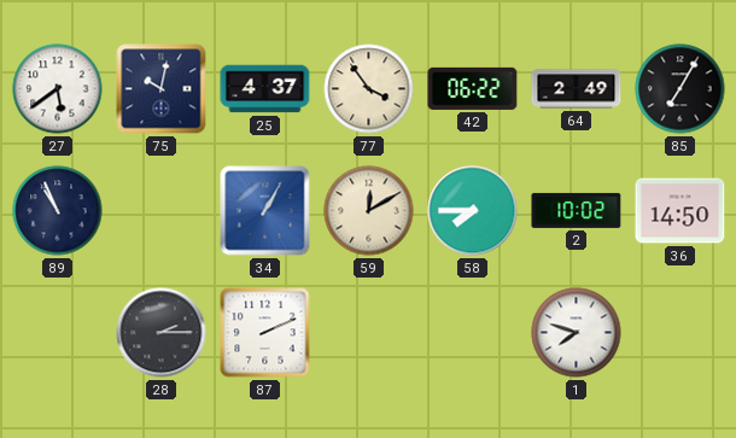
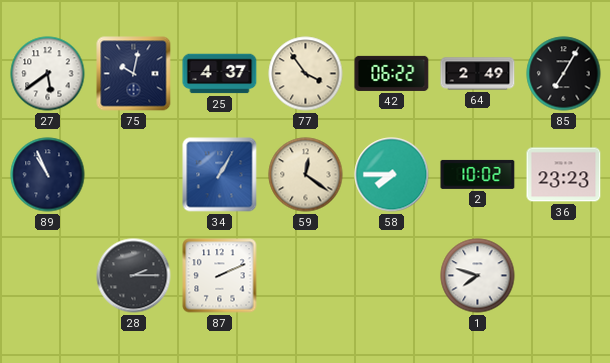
59: 12:10 -> 12:21
36: 14:50 -> 23:23
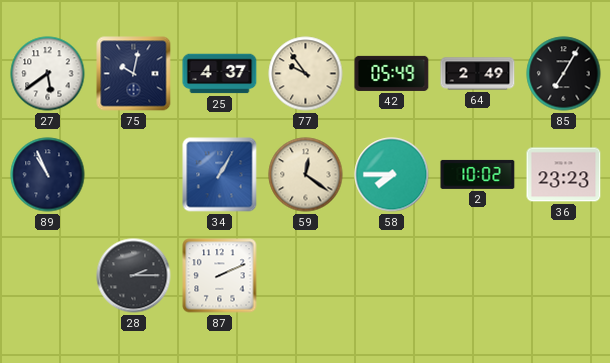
77: 3:54 -> 9:54
42: 06:22 -> 05:49
1: 7:48 -> none
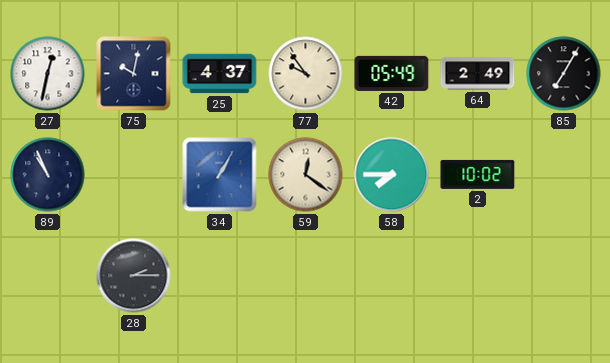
27: 5:39 -> 12:32
36: 23:23 -> none
87: 2:11 -> none
